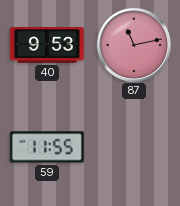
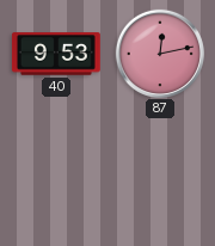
87: 11:13 -> 12:13
59: 11:55 -> none
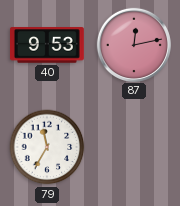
79: none -> 11:35
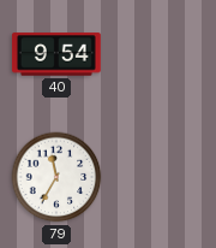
40: 9:53 -> 9:54
87: 12:13 -> none
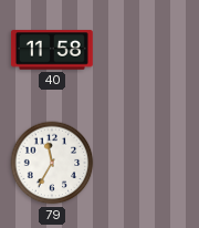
40: 9:54 -> 11:58
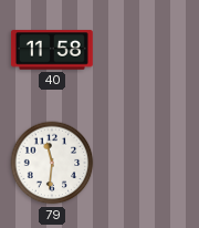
79: 11:35 -> 11:31
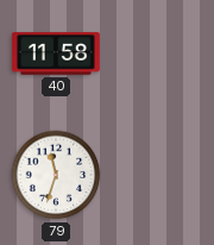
79: 11:31 -> 11:33
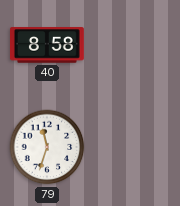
40: 11:58 -> 8:58
